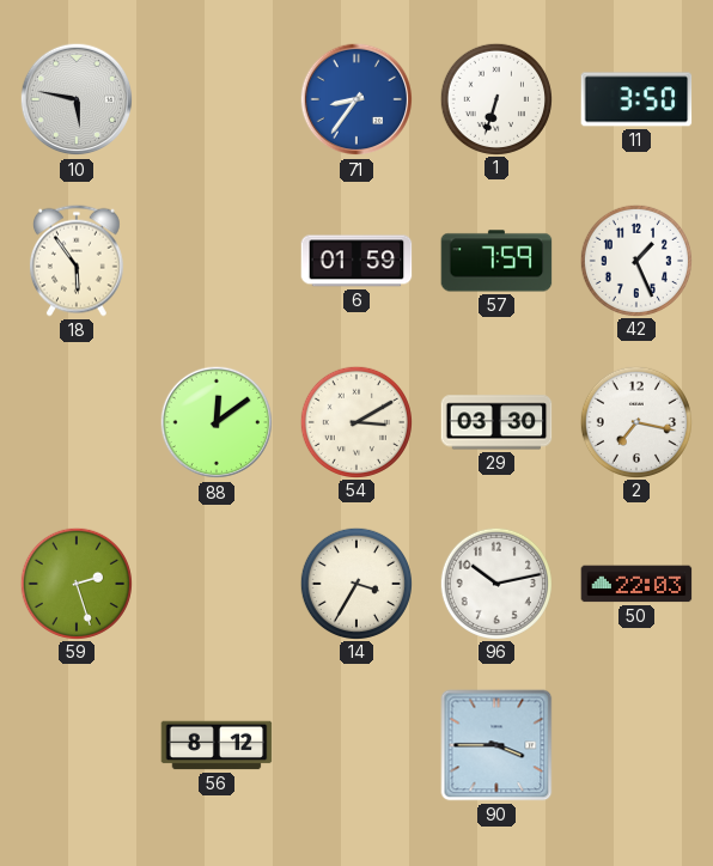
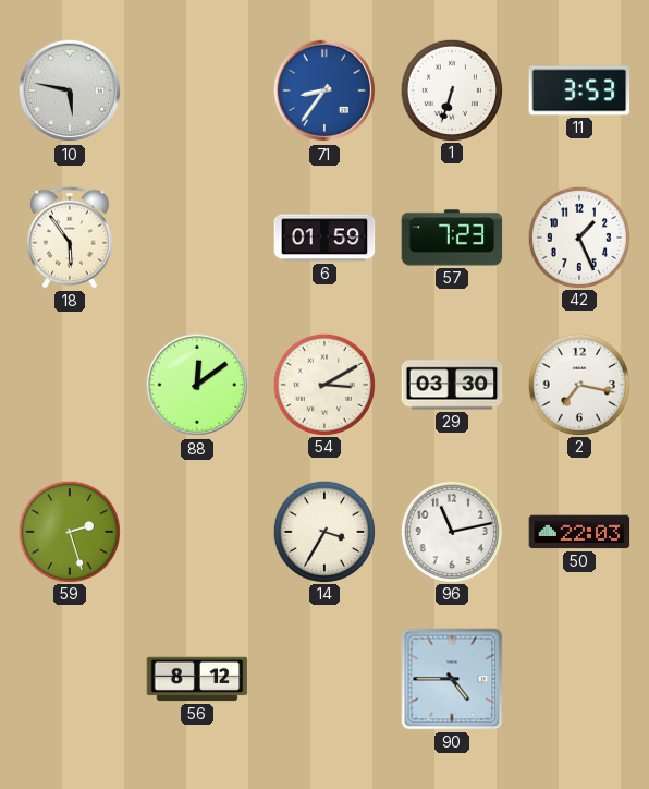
11: 3:50 -> 3:53
57: 7:59 -> 7:23
96: 10:13 -> 11:13
90: 3:45 -> 4:45
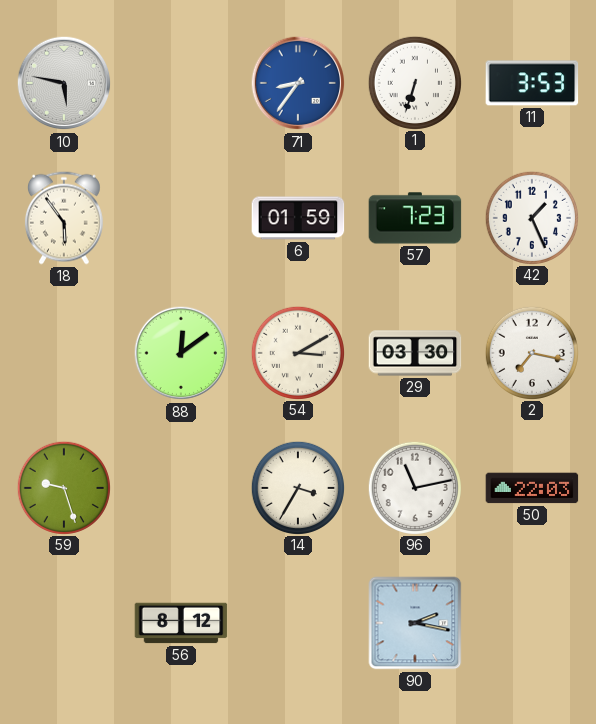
59: 2:27 -> 9:27
90: 4:45 -> 2:17
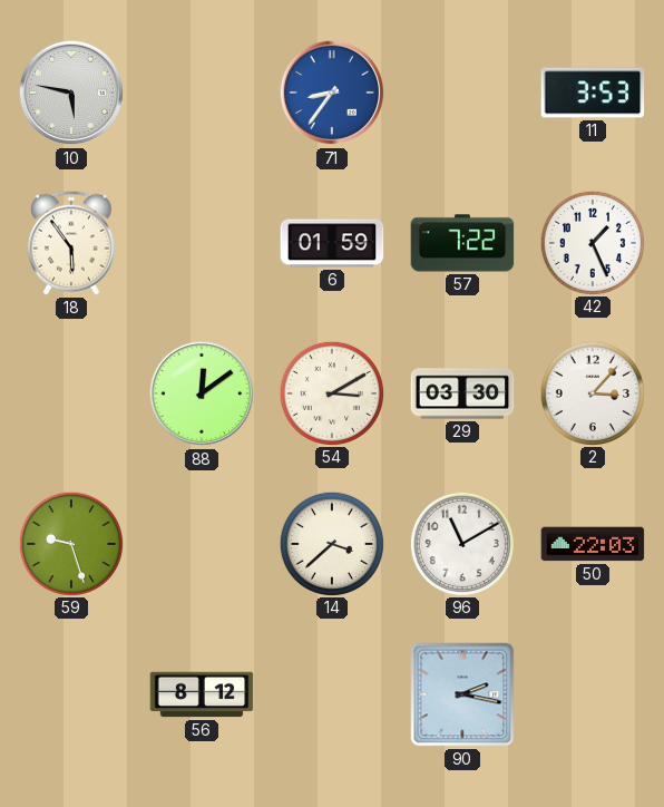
1: 6:33 -> none
57: 7:23 -> 7:22
2: 7:17 -> 3:07
14: 3:35 -> 3:38
96: 11:13 -> 11:10
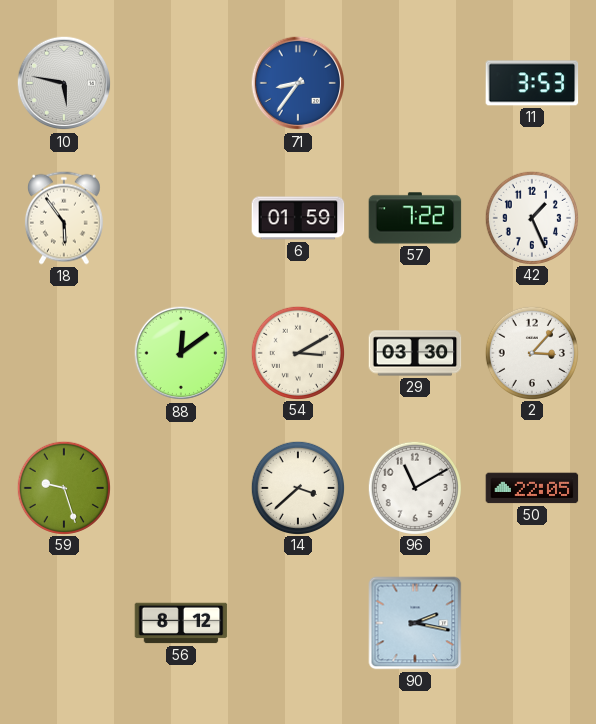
50: 22:03 -> 22:05
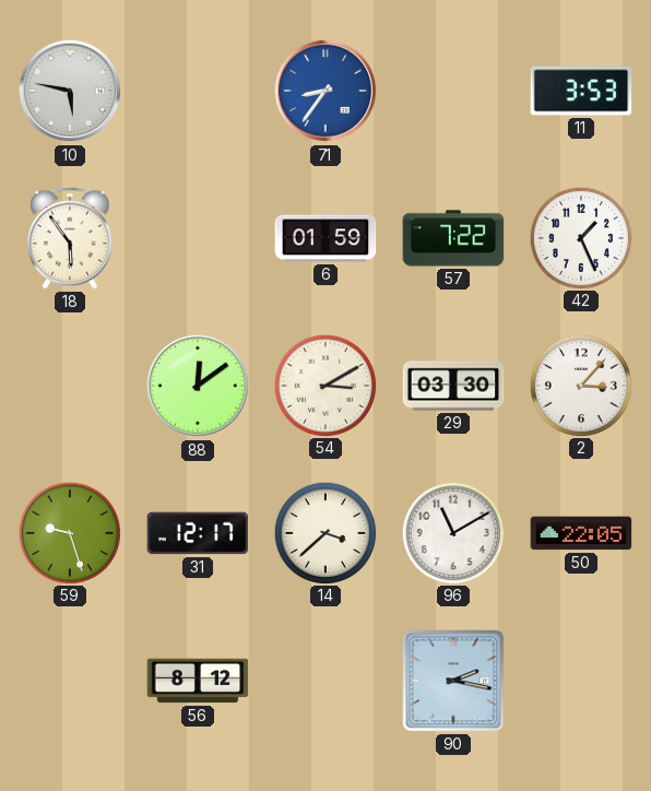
31: none -> 12:17
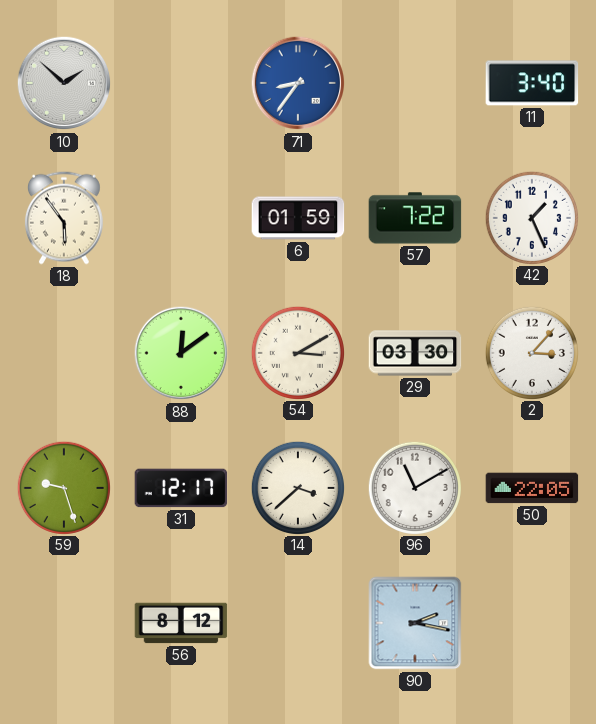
10: 5:47 -> 1:52
11: 3:53 -> 3:40
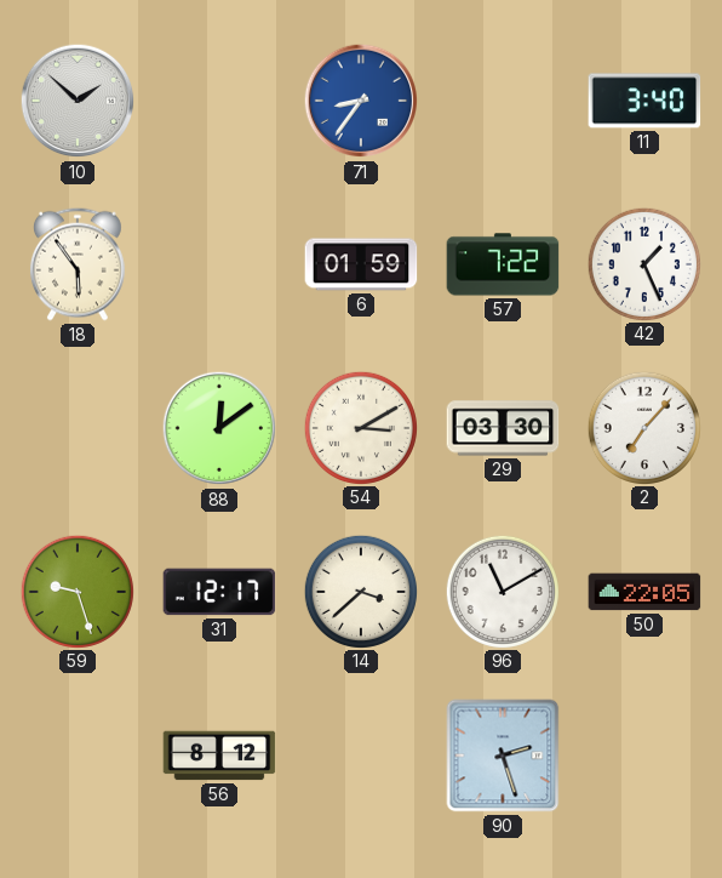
2: 3:07 -> 7:07
90: 2:17 -> 2:27
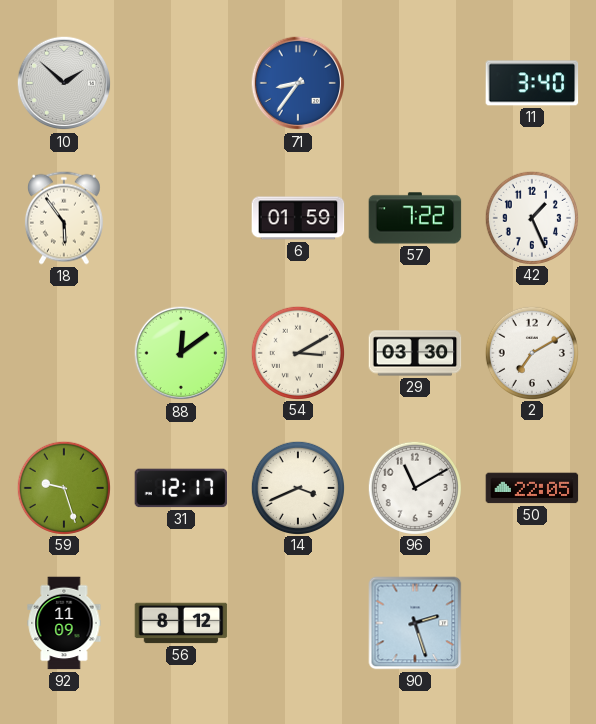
2: 7:07 -> 7:10
14: 3:38 -> 3:41
92: none -> 11:09
